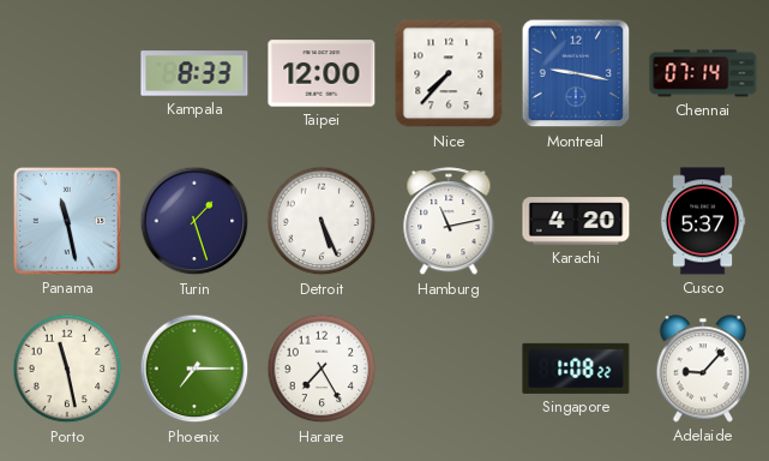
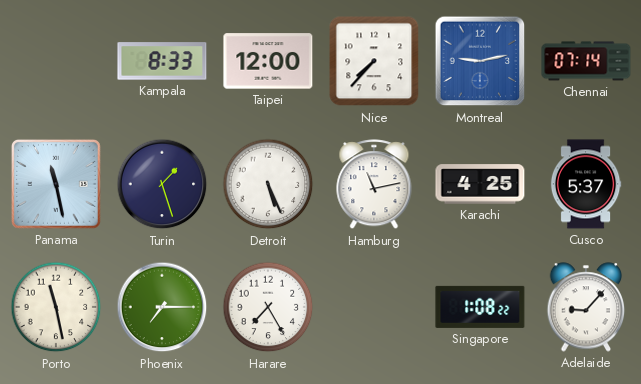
Montreal: 9:17 -> 9:13
Karachi: 4:20 -> 4:25
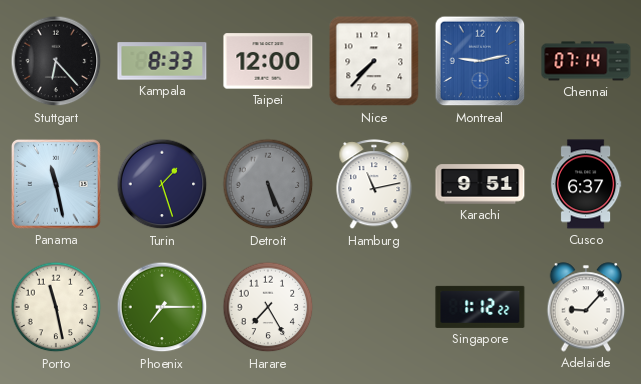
Stuttgart: none -> 6:23
Detroit dial: white -> grey
Karachi: 4:25 -> 9:51
Cusco: 5:37 -> 6:37
Singapore: 1:08 -> 1:12
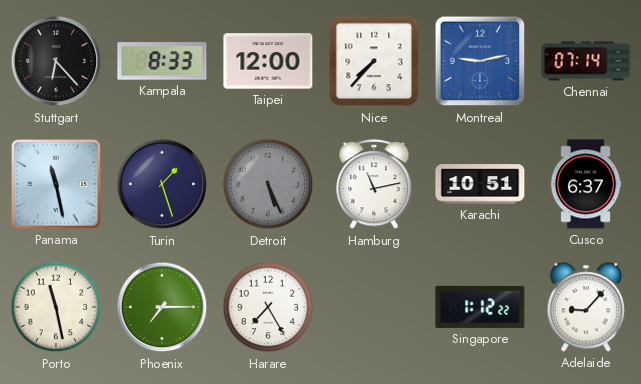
Karachi: 9:51 -> 10:51
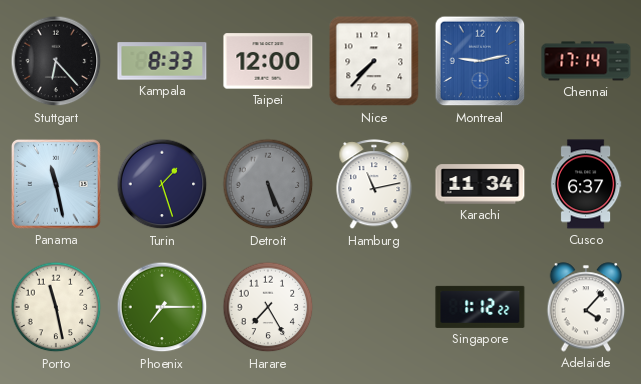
Chennai: 07:14 -> 17:14
Karachi: 10:51 -> 11:34
Adelaide: 9:07 -> 4:07
